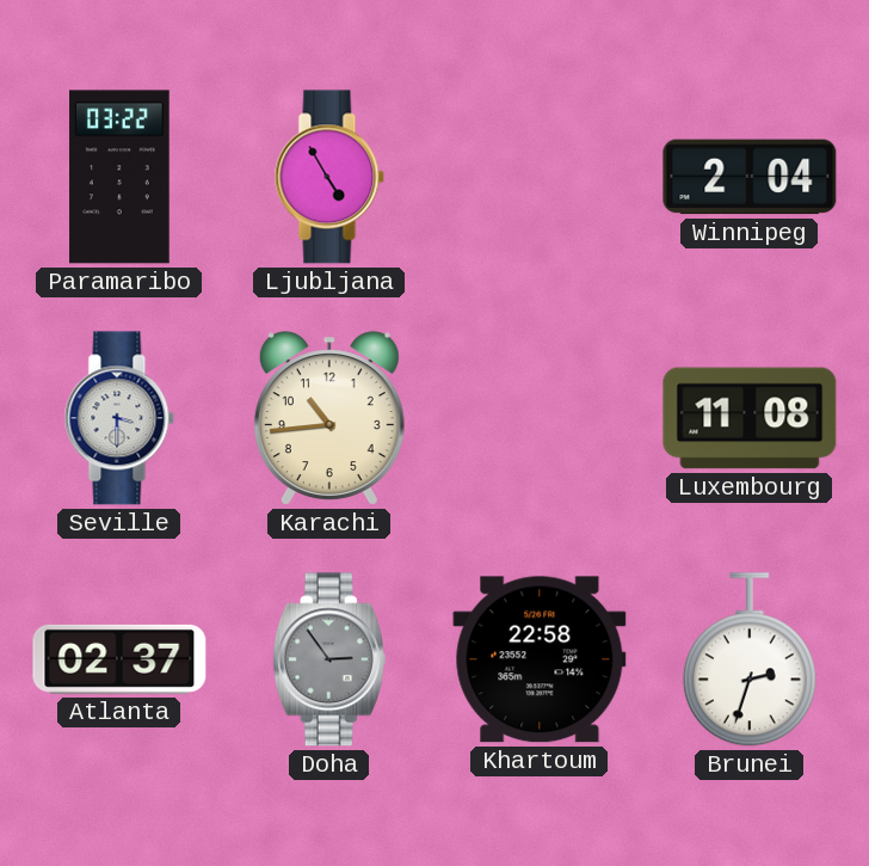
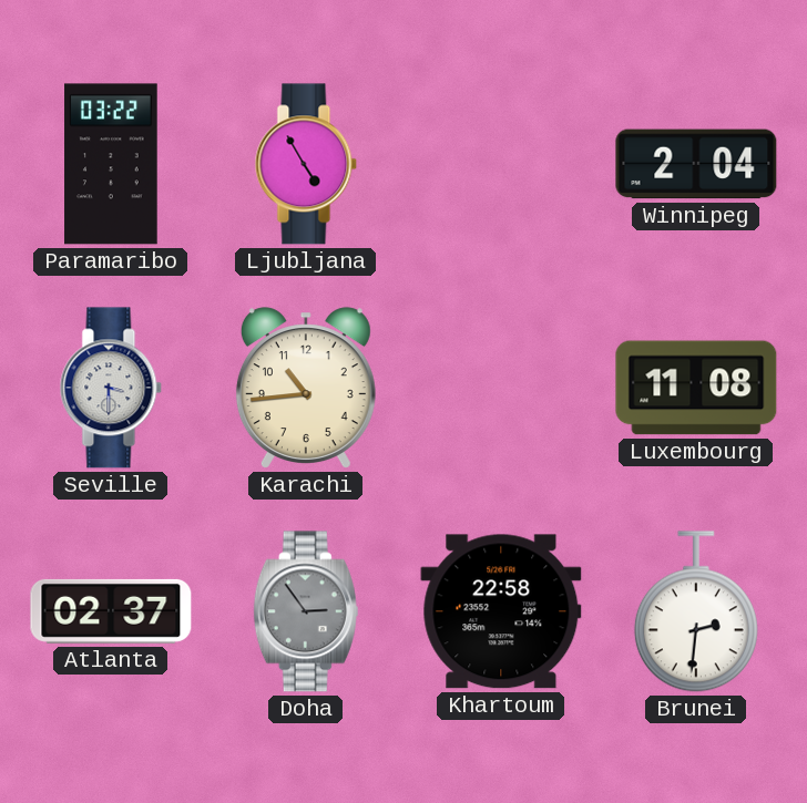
Brunei: 2:33 -> 2:31
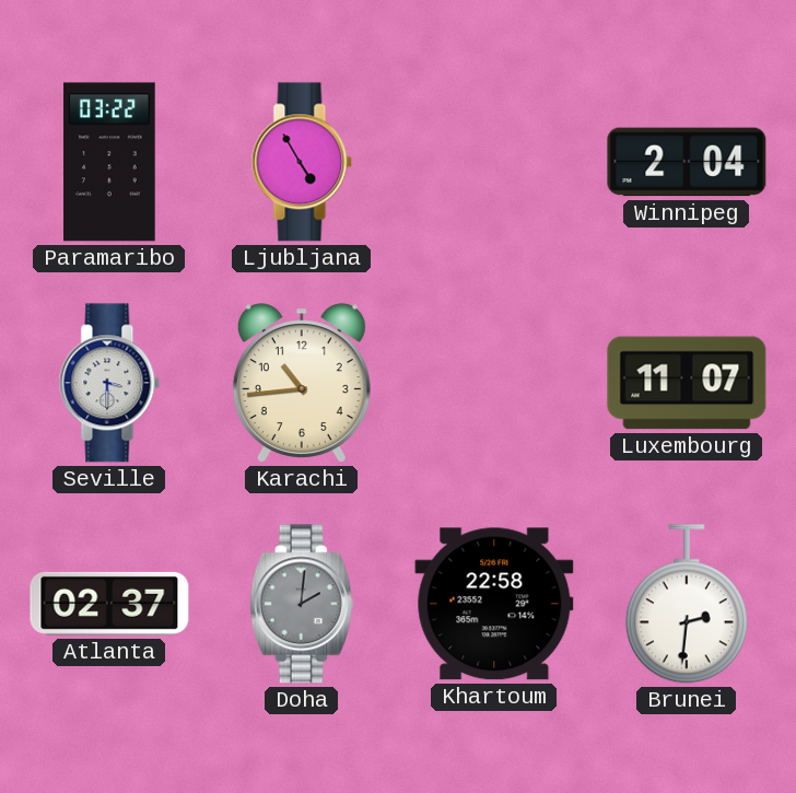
Luxembourg: 11:08 -> 11:07
Doha: 2:54 -> 2:01
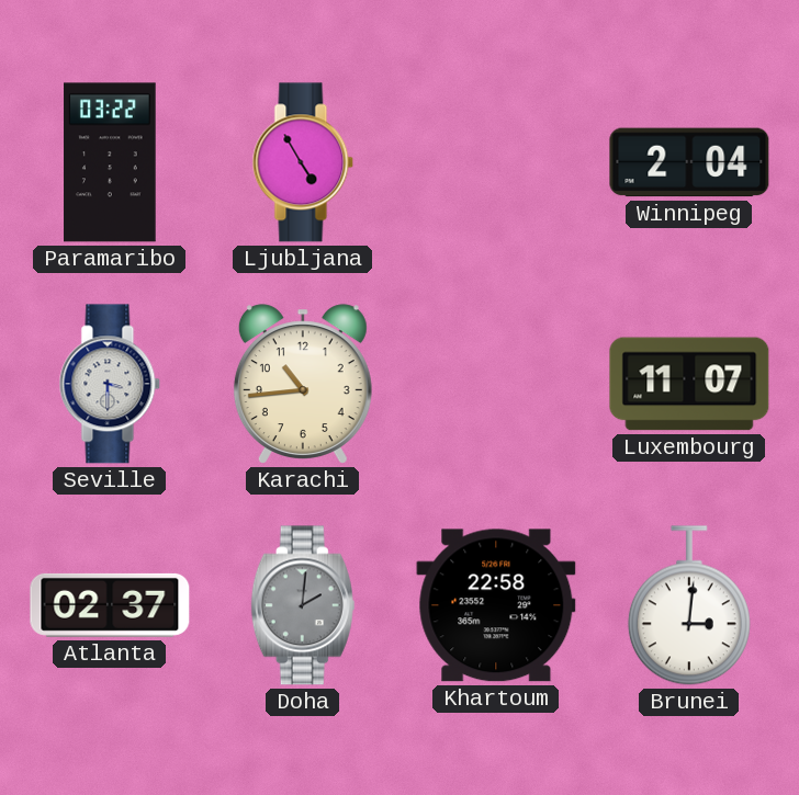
Brunei: 2:31 -> 3:01
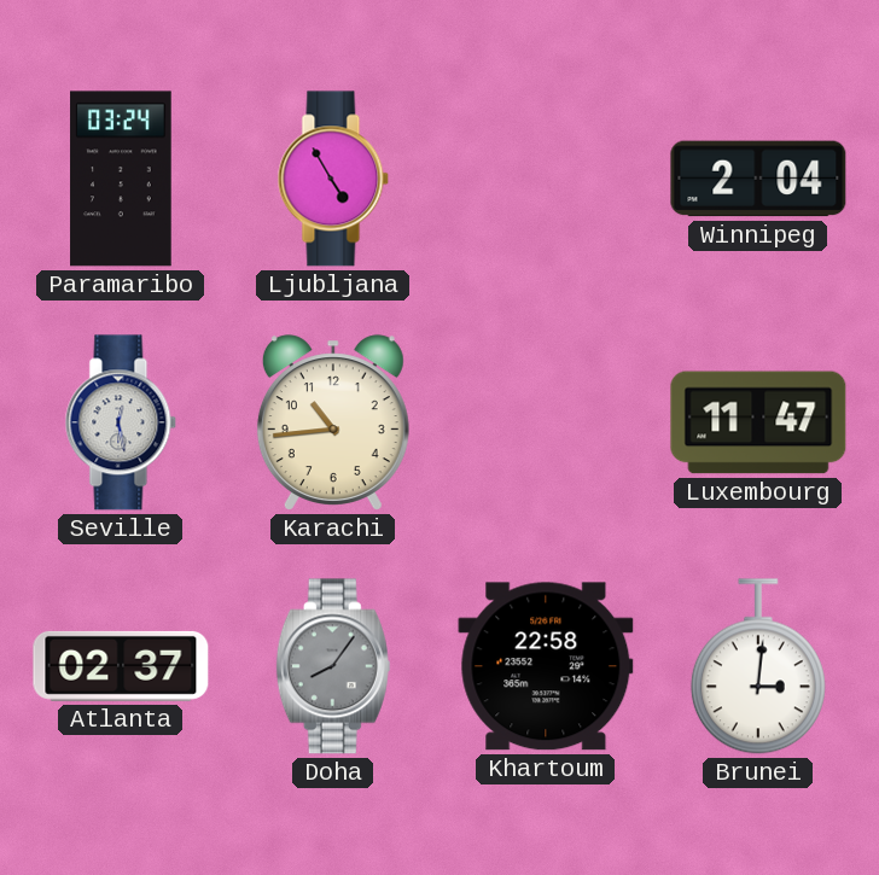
Paramaribo: 03:22 -> 03:24
Seville: 3:30 -> 12:28
Luxembourg: 11:07 -> 11:47
Doha: 2:01 -> 8:06
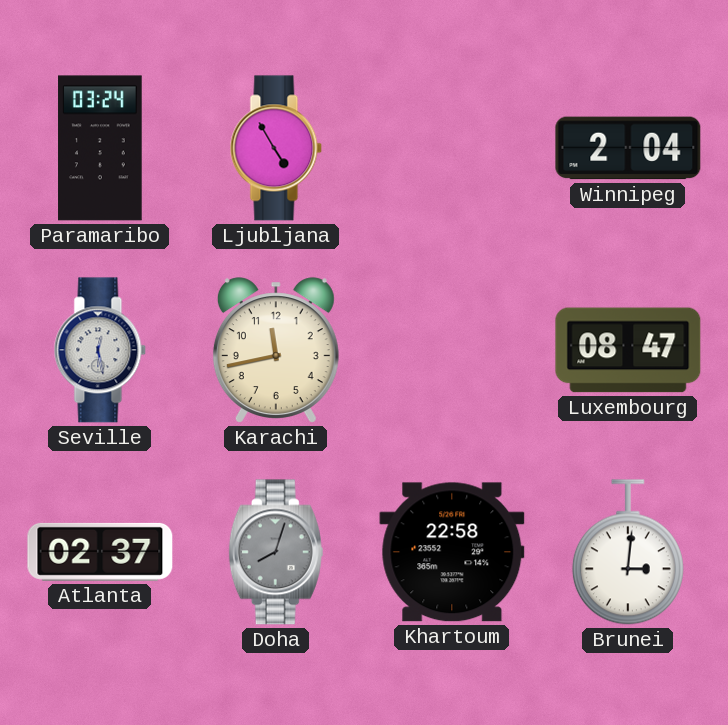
Karachi: 10:44 -> 11:43
Luxembourg: 11:47 -> 08:47
Doha: 8:06 -> 8:03
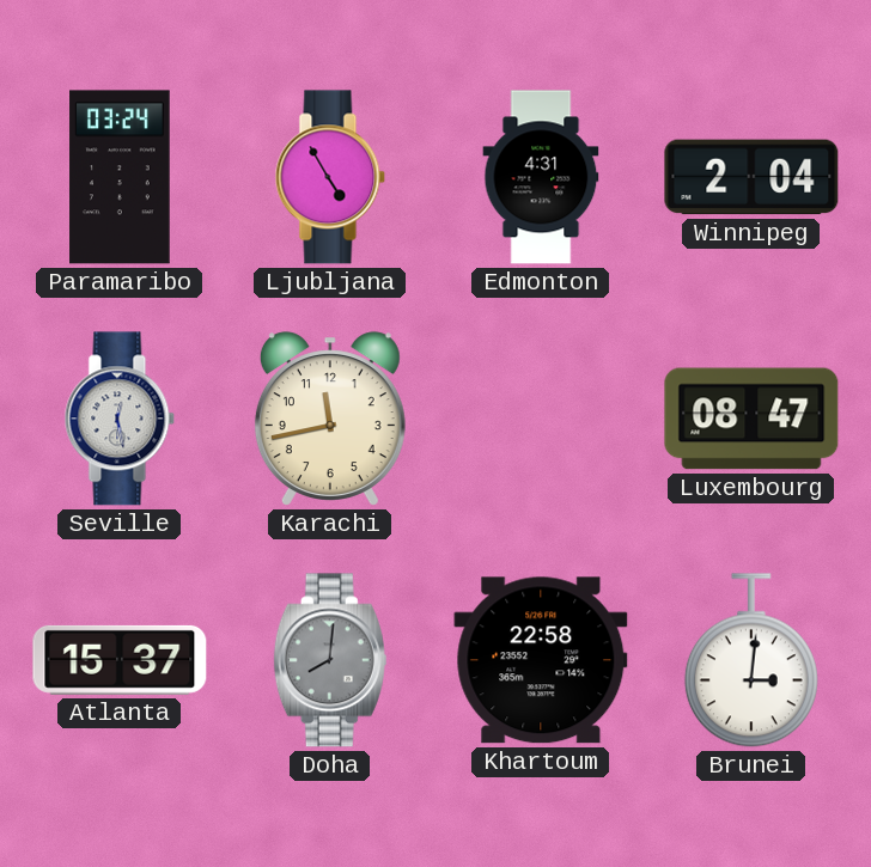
Edmonton: none -> 4:31
Atlanta: 02:37 -> 15:37
Doha: 8:03 -> 8:01
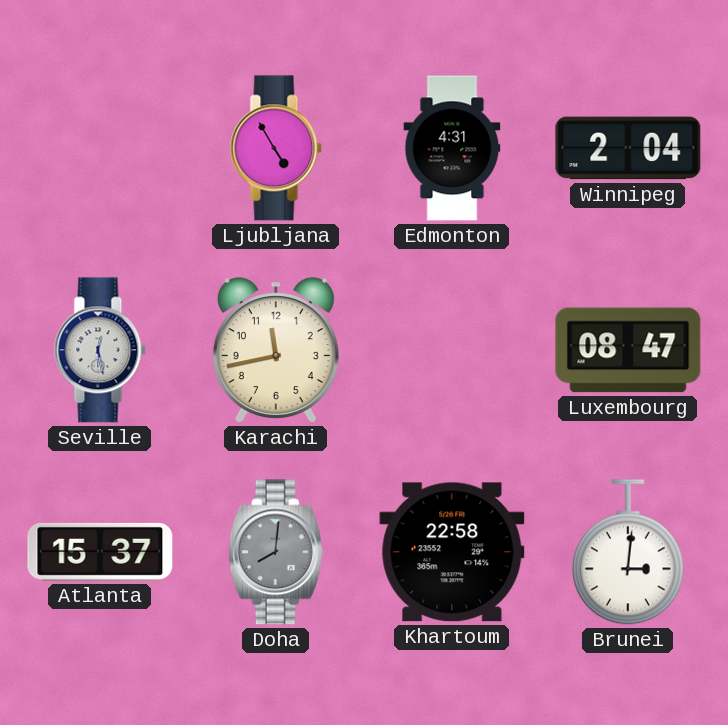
Paramaribo: 03:24 -> none
